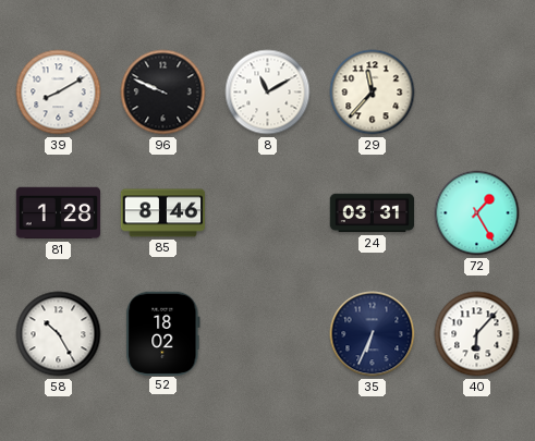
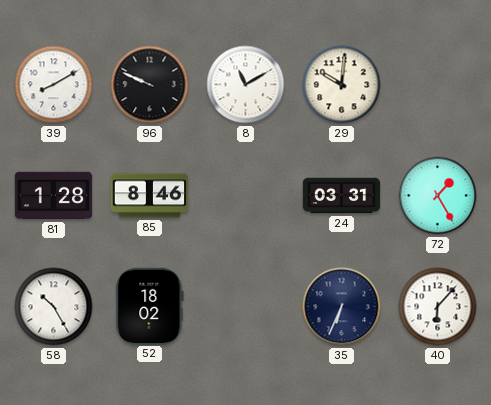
29: 11:37 -> 10:01
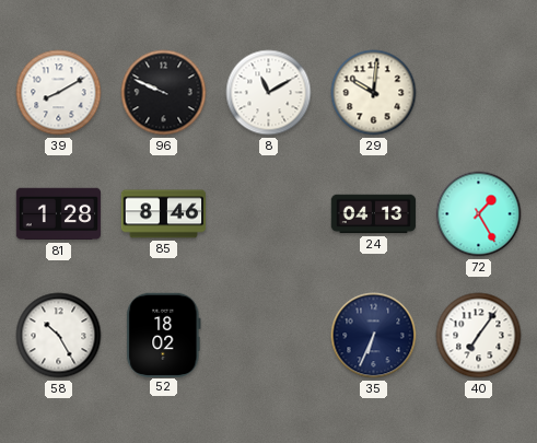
24: 03:31 -> 04:13
40: 6:07 -> 7:06
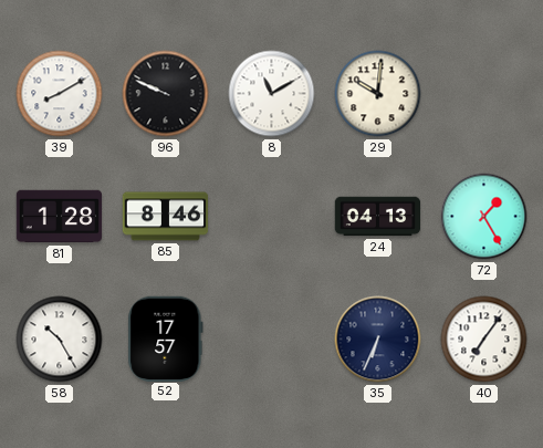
52: 18:02 -> 17:57
